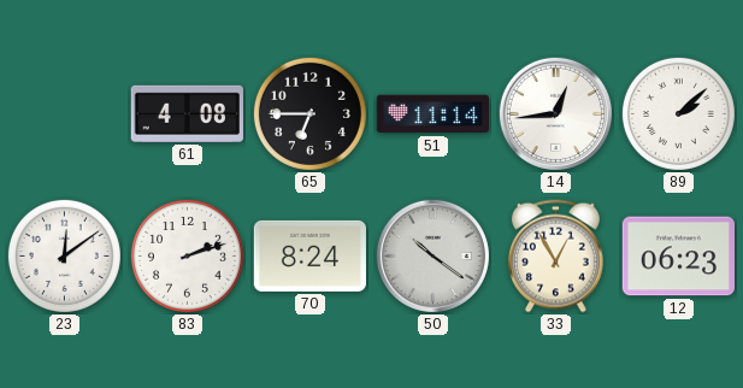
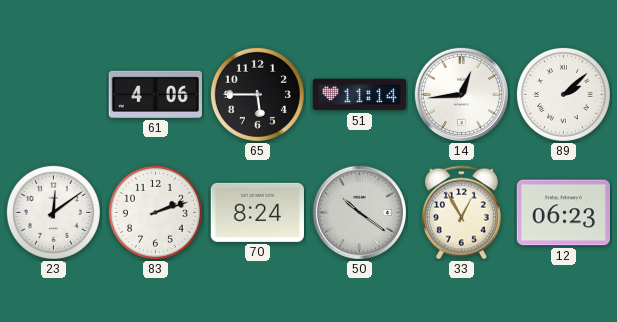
61: 4:08 -> 4:06
65: 6:45 -> 5:45
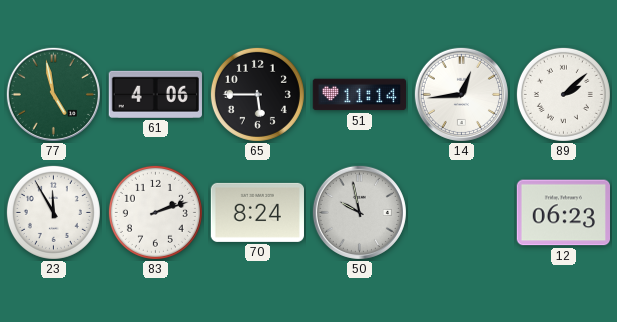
77: none -> 4:58
23: 12:09 -> 11:55
50: 10:21 -> 9:58
33: 12:55 -> none
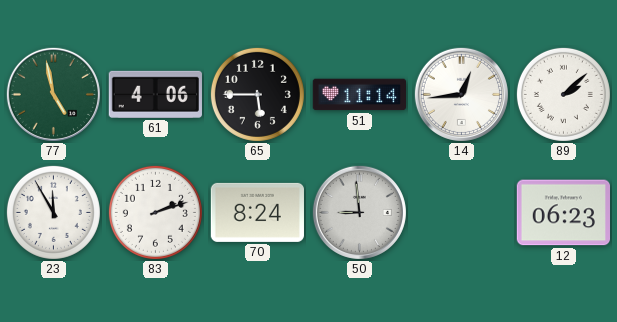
50: 9:58 -> 8:59
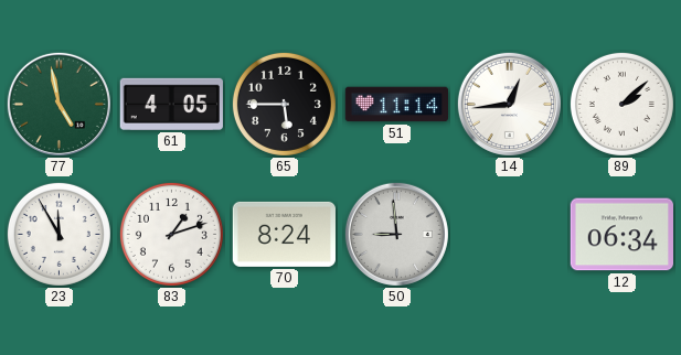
61: 4:06 -> 4:05
83: 2:12 -> 1:12
12: 06:23 -> 06:34
